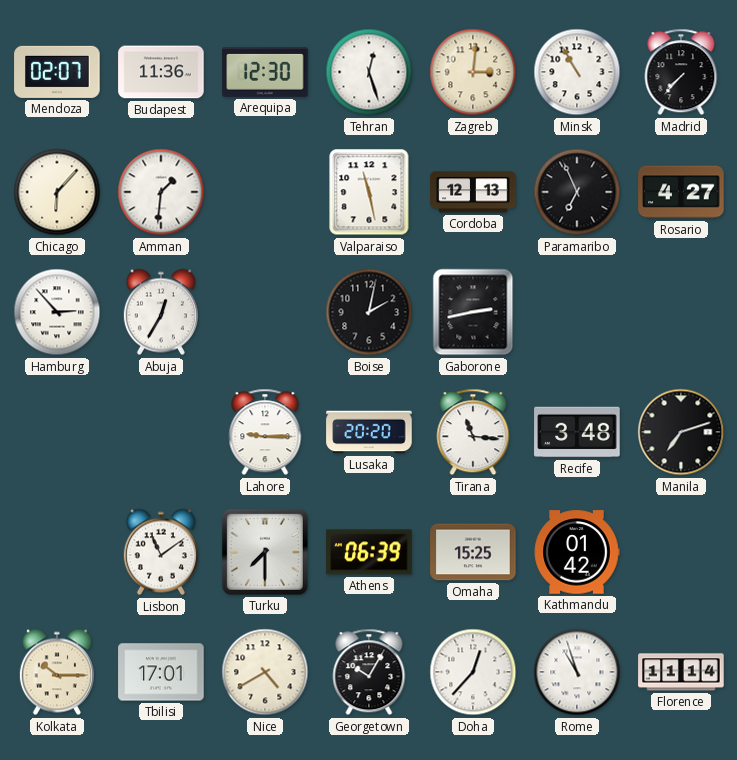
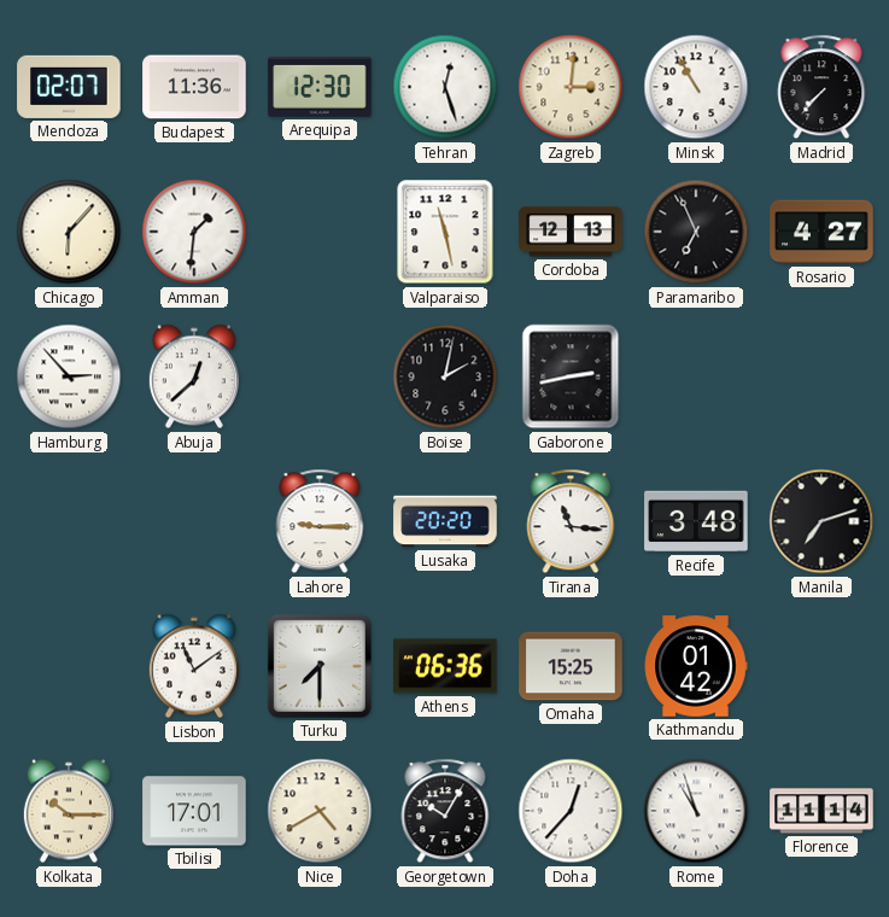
Abuja: 12:35 -> 12:38
Athens: 06:39 -> 06:36
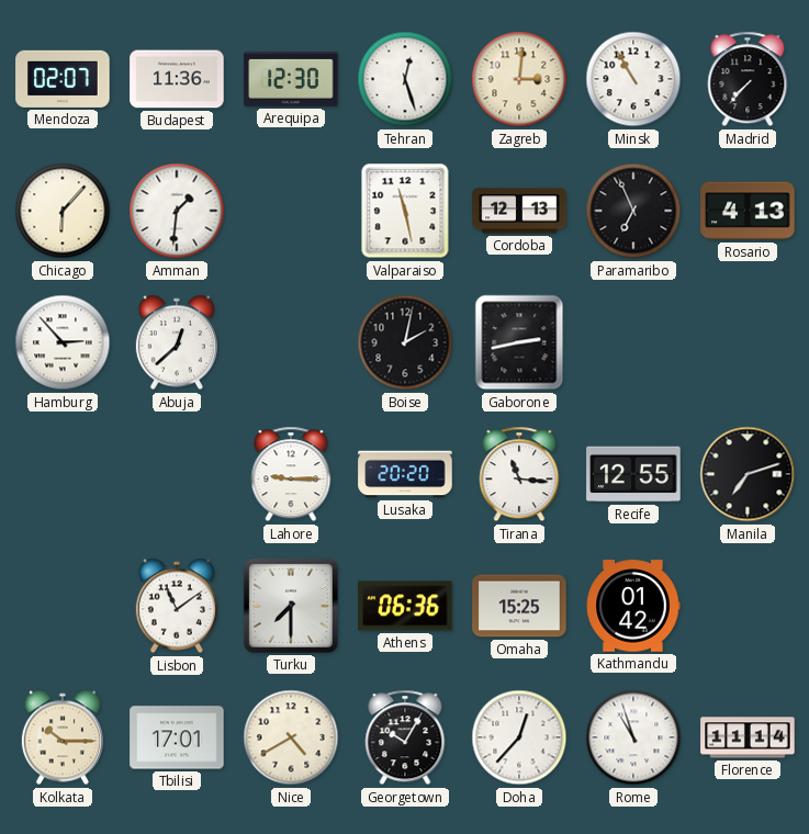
Rosario: 4:27 -> 4:13
Recife: 3:48 -> 12:55
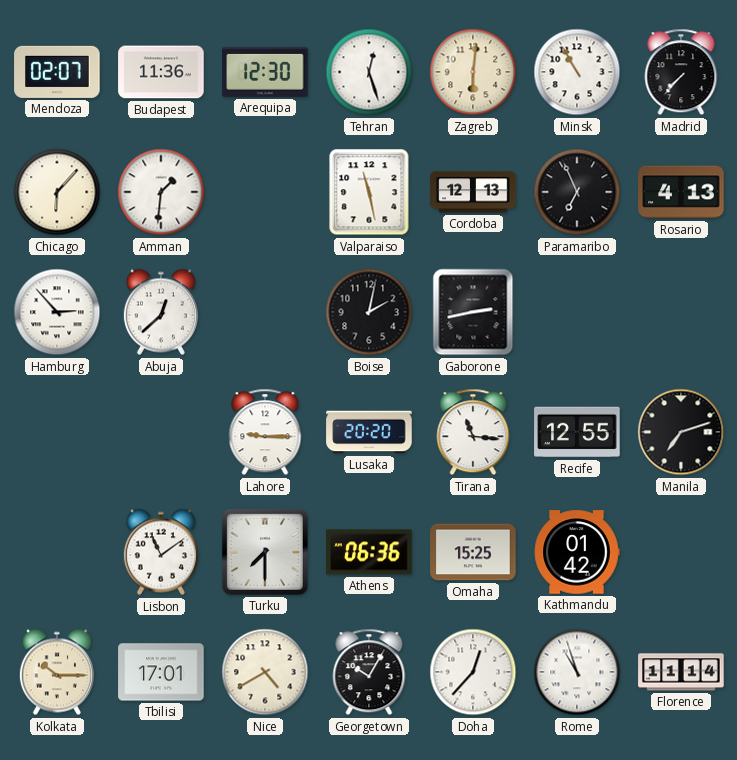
Zagreb: 3:01 -> 6:01
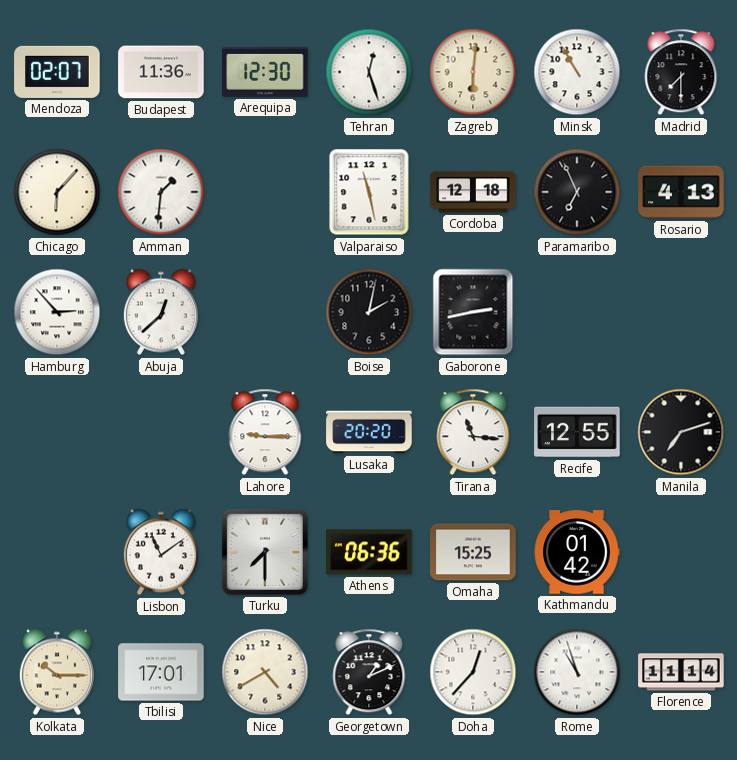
Madrid: 7:37 -> 7:30
Cordoba: 12:13 -> 12:18
Georgetown: 10:05 -> 1:11
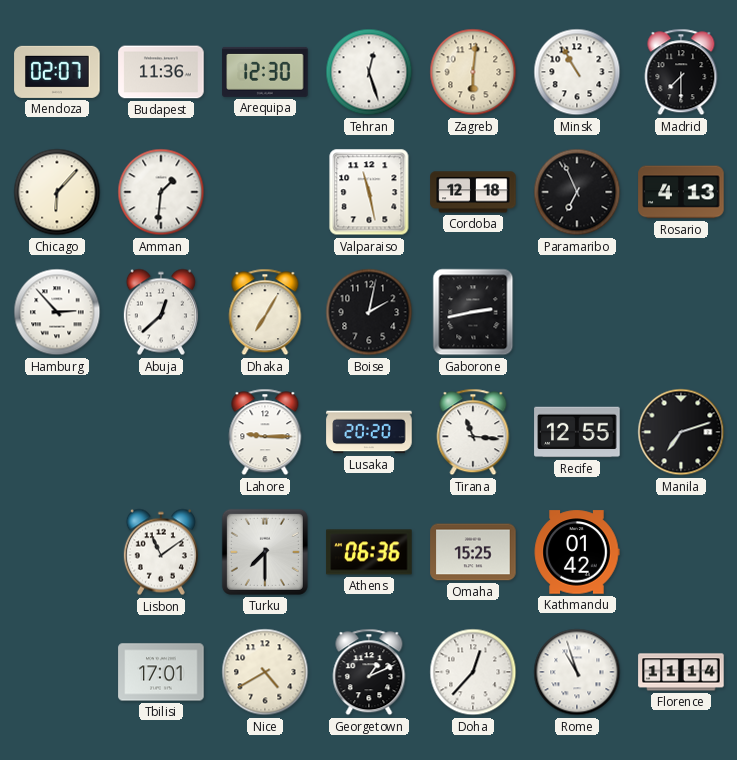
Dhaka: none -> 7:05
Kolkata: 10:15 -> none
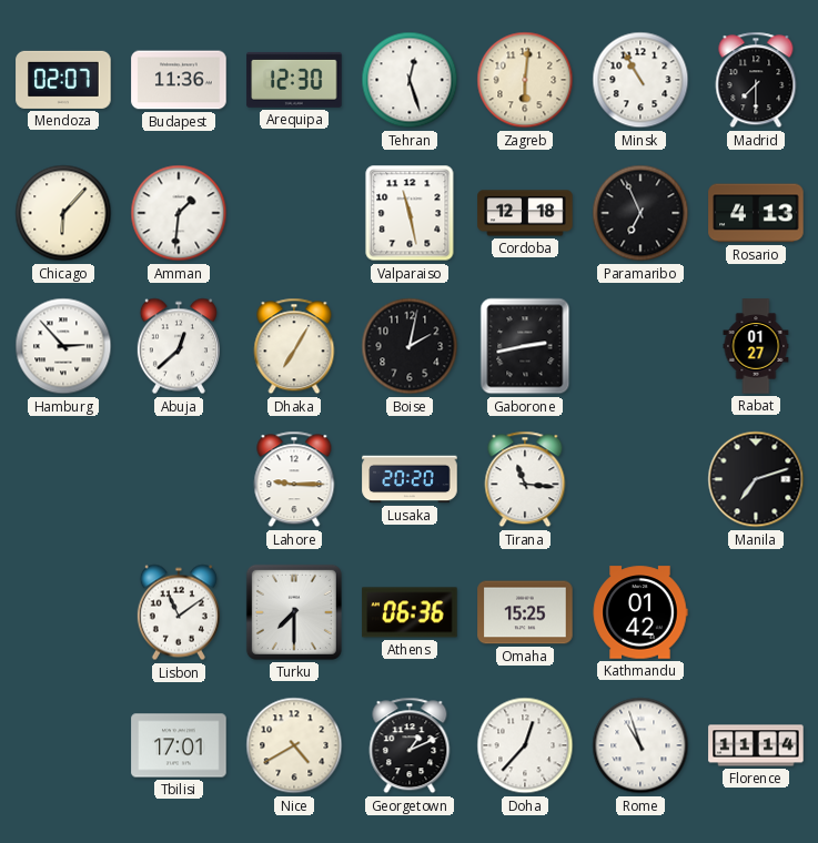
Rabat: none -> 01:27
Recife: 12:55 -> none
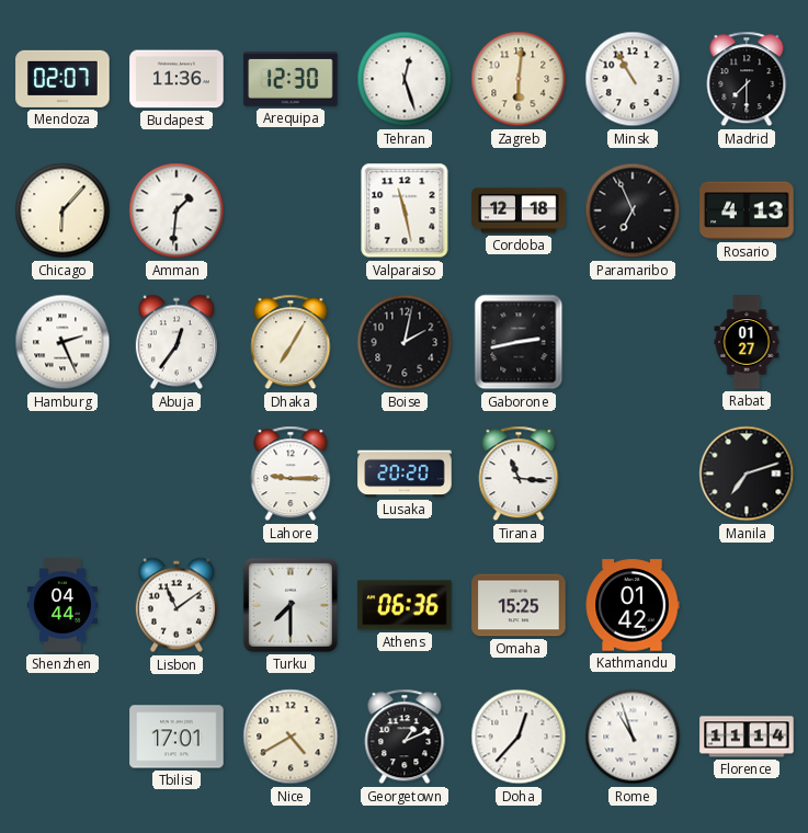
Hamburg: 2:53 -> 2:26
Abuja: 12:38 -> 12:36
Shenzhen: none -> 04:44
